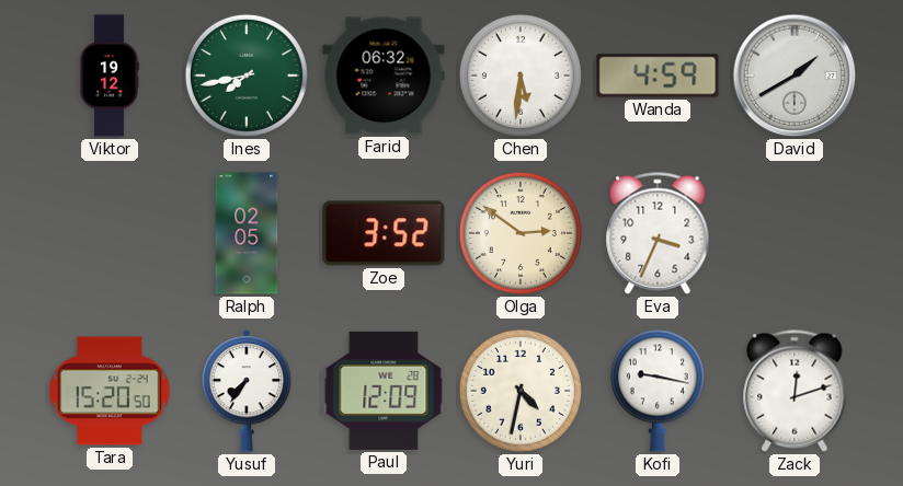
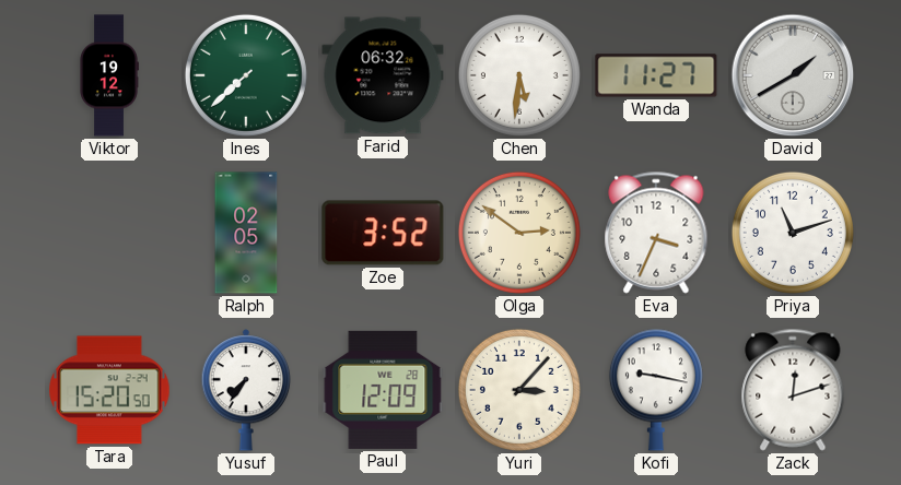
Ines: 7:43 -> 7:38
Wanda: 4:59 -> 11:27
Priya: none -> 11:12
Yuri: 4:32 -> 3:07
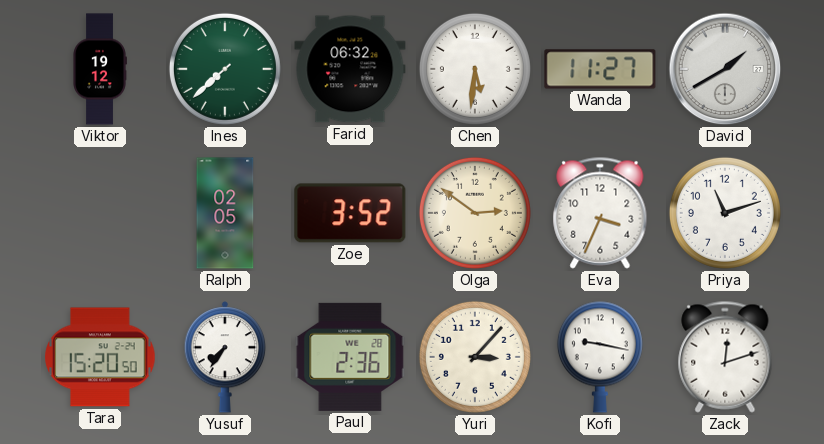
Paul: 12:09 -> 2:36
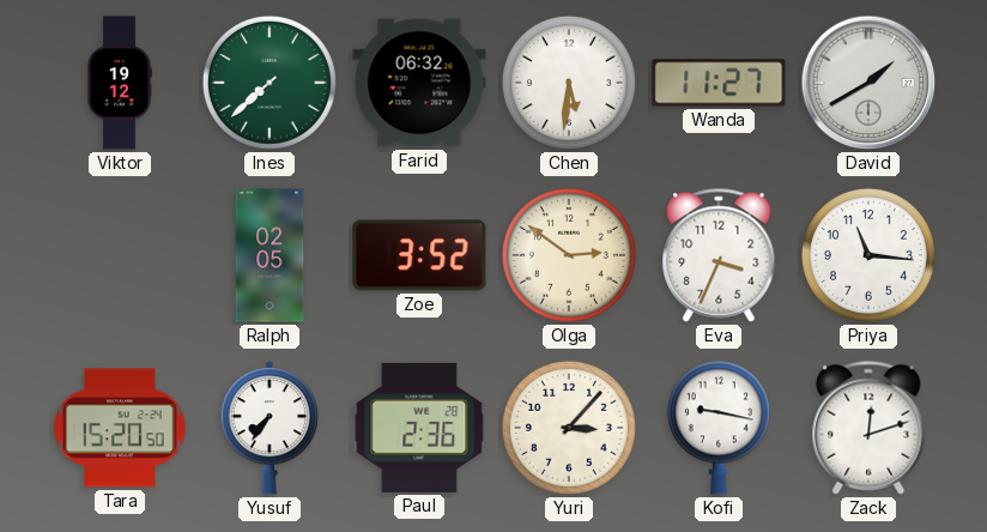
Priya: 11:12 -> 11:16
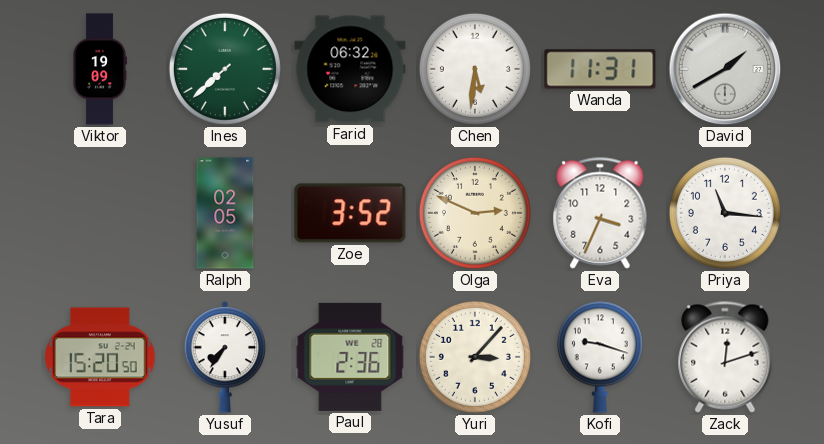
Viktor: 19:12 -> 19:09
Wanda: 11:27 -> 11:31
Olga: 2:51 -> 2:49
Kofi: 9:17 -> 9:18
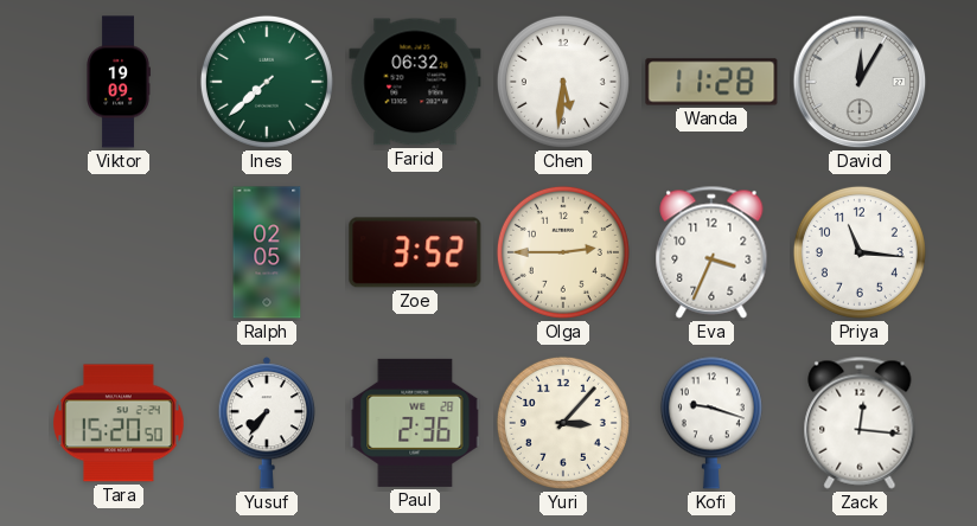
Wanda: 11:31 -> 11:28
David: 1:40 -> 12:05
Olga: 2:49 -> 2:45
Zack: 12:12 -> 12:16
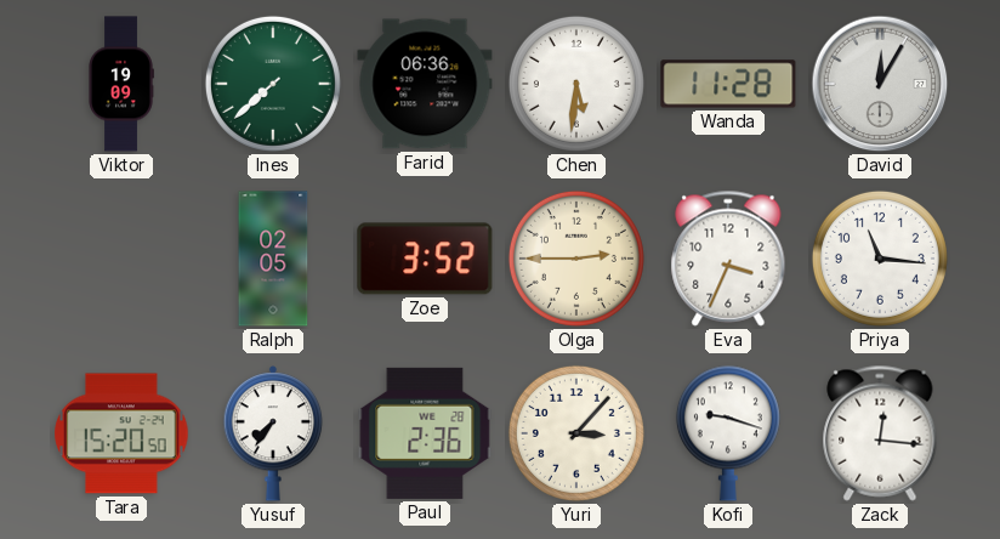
Farid: 06:32 -> 06:36
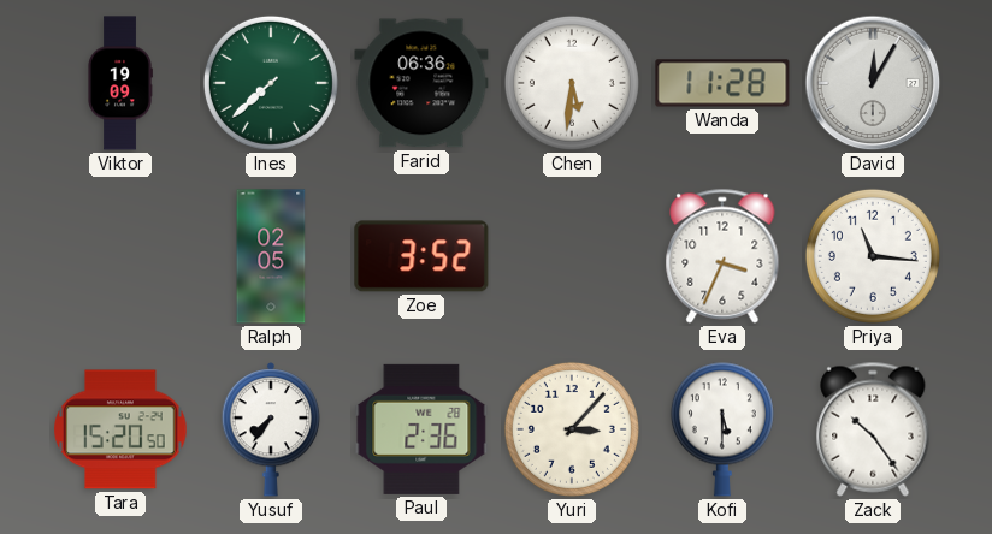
Olga: 2:45 -> none
Kofi: 9:18 -> 5:30
Zack: 12:16 -> 10:24
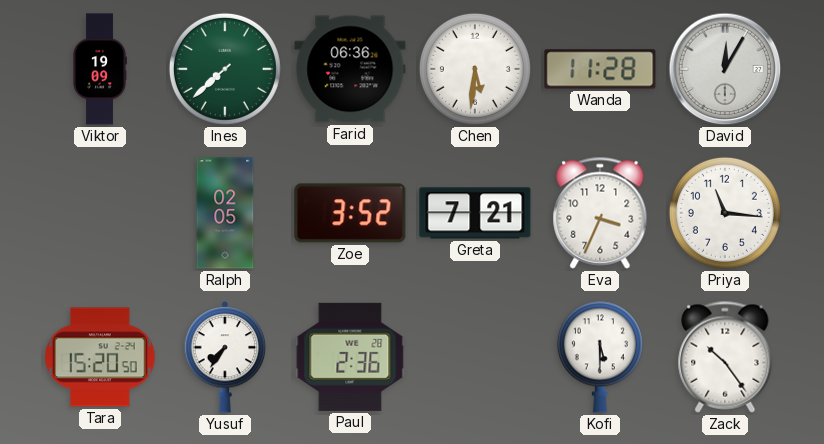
Greta: none -> 7:21
Yuri: 3:07 -> none
